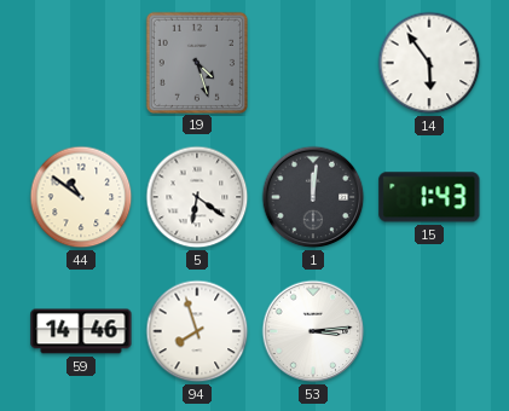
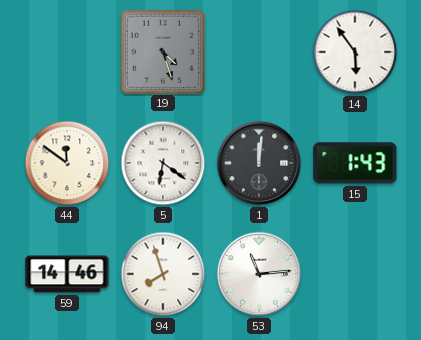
44: 10:51 -> 11:51
53: 3:14 -> 11:14
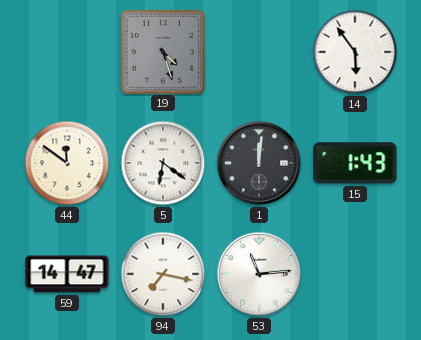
59: 14:46 -> 14:47
94: 7:57 -> 7:17
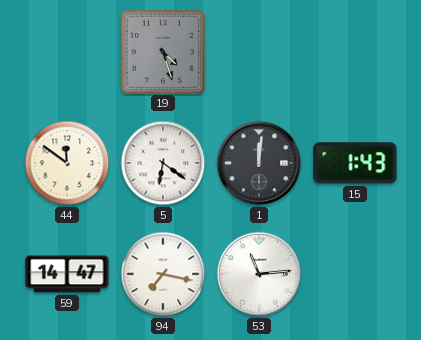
14: 5:54 -> none
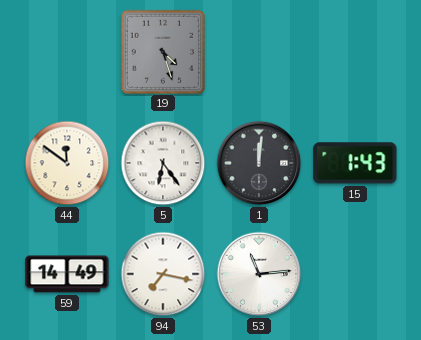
5: 6:21 -> 6:24
59: 14:47 -> 14:49
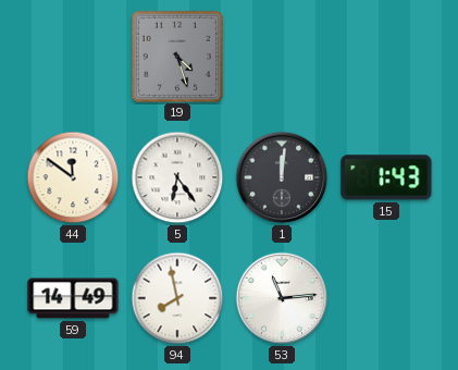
94: 7:17 -> 7:58
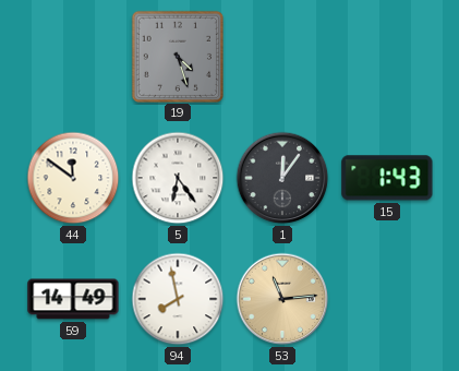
1: 12:01 -> 12:06
53 dial: white -> champagne
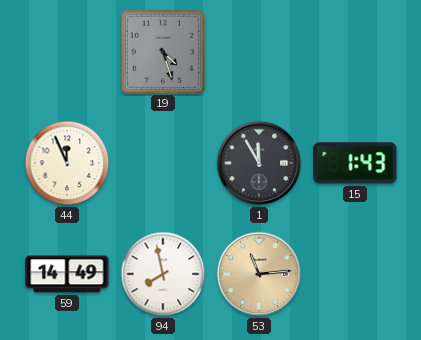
44: 11:51 -> 11:56
5: 6:24 -> none
1: 12:06 -> 11:55
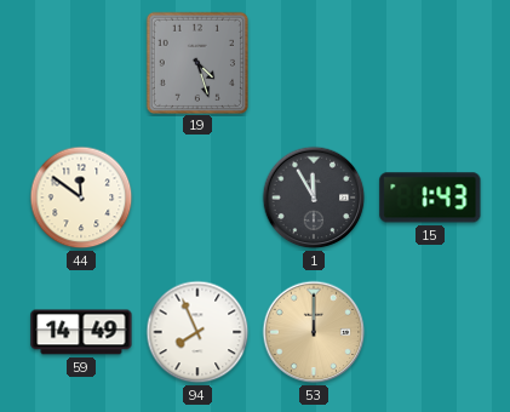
44: 11:56 -> 11:51
94: 7:58 -> 7:56
53: 11:14 -> 12:00
